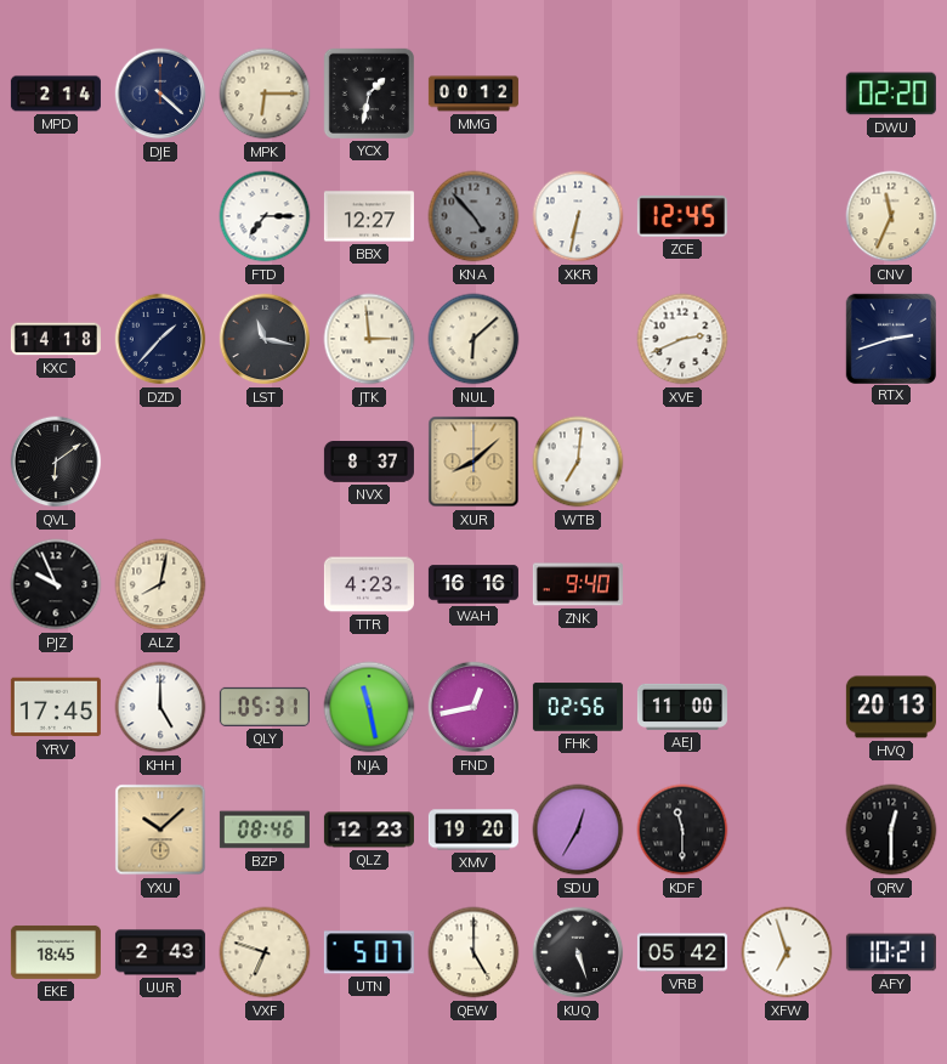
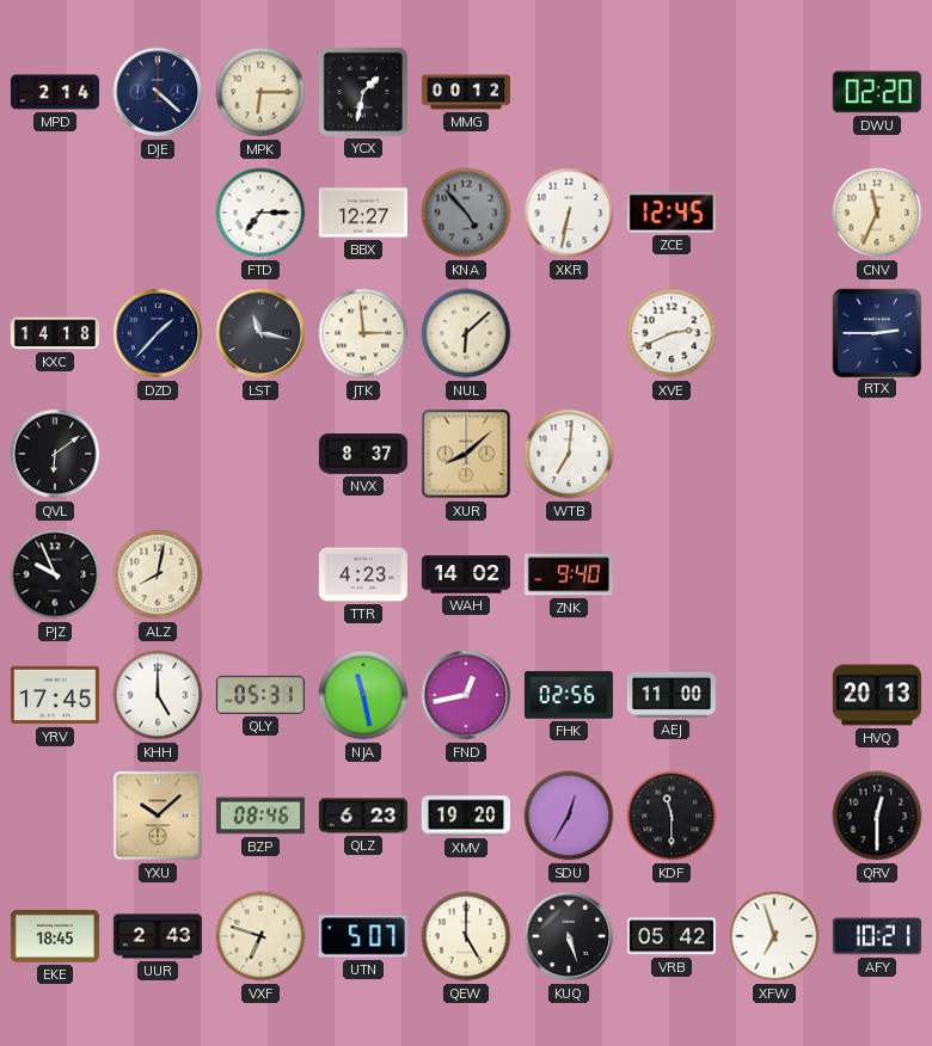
RTX: 2:42 -> 2:45
WAH: 16:16 -> 14:02
QLZ: 12:23 -> 6:23
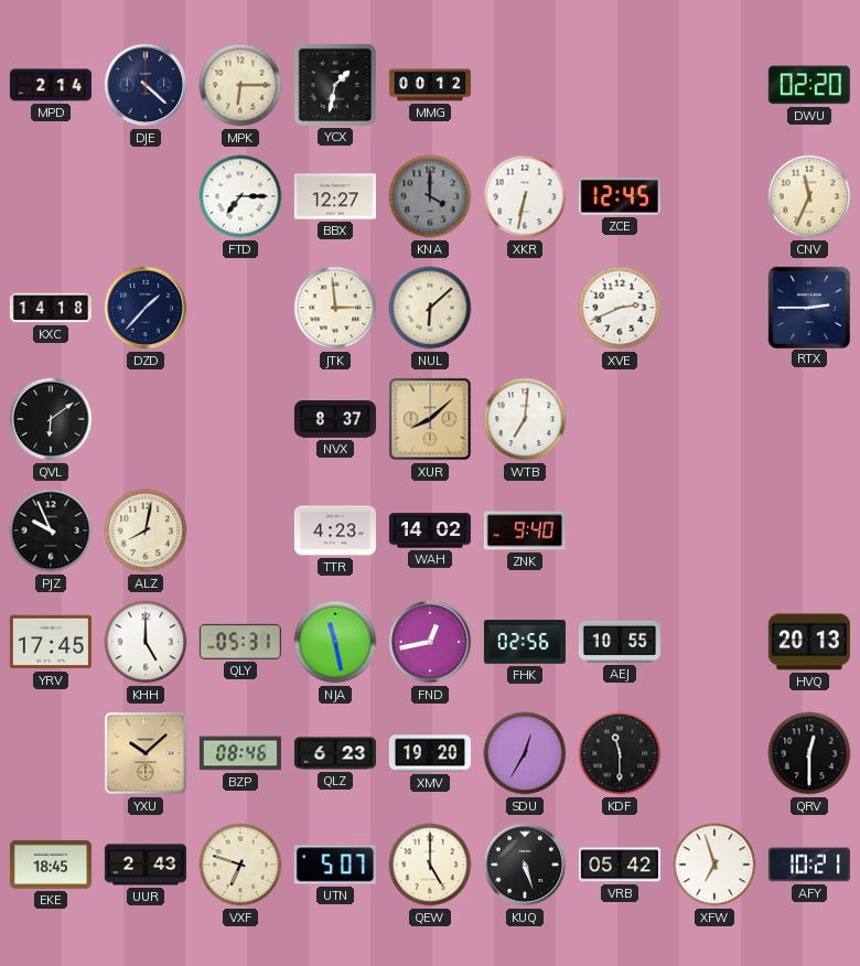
KNA: 4:53 -> 4:00
LST: 11:17 -> none
AEJ: 11:00 -> 10:55
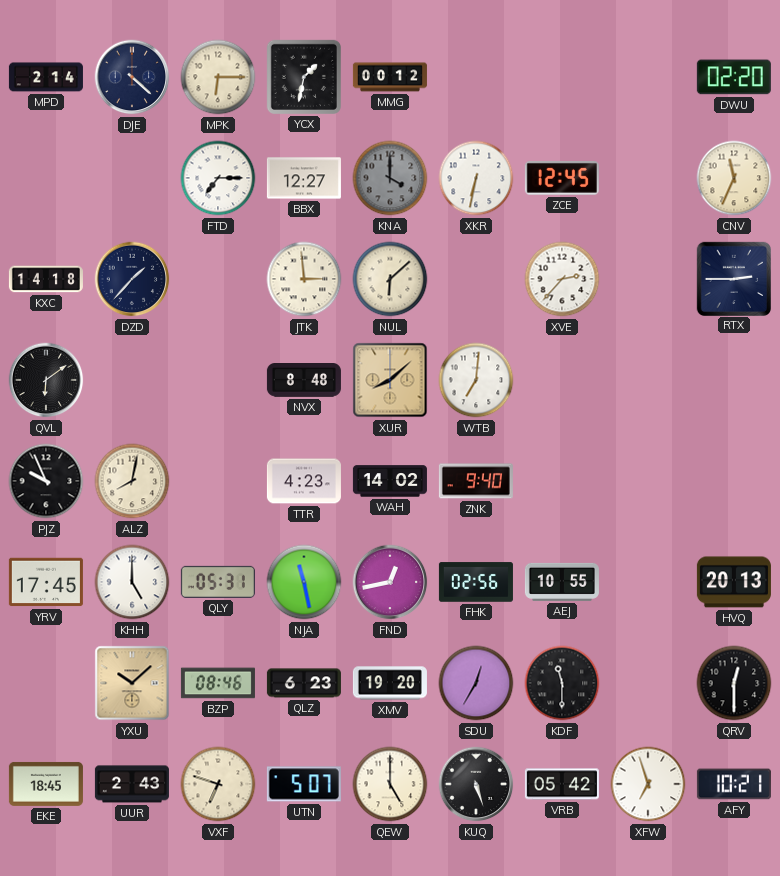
XVE: 2:41 -> 2:37
NVX: 8:37 -> 8:48
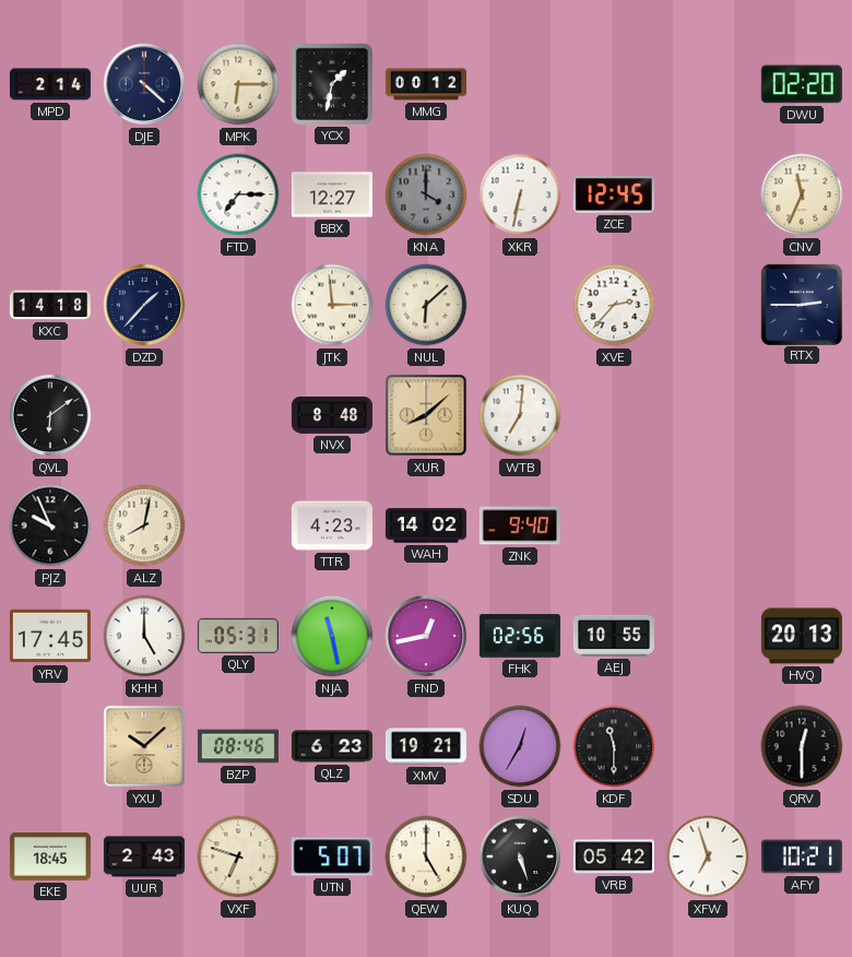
XMV: 19:20 -> 19:21
